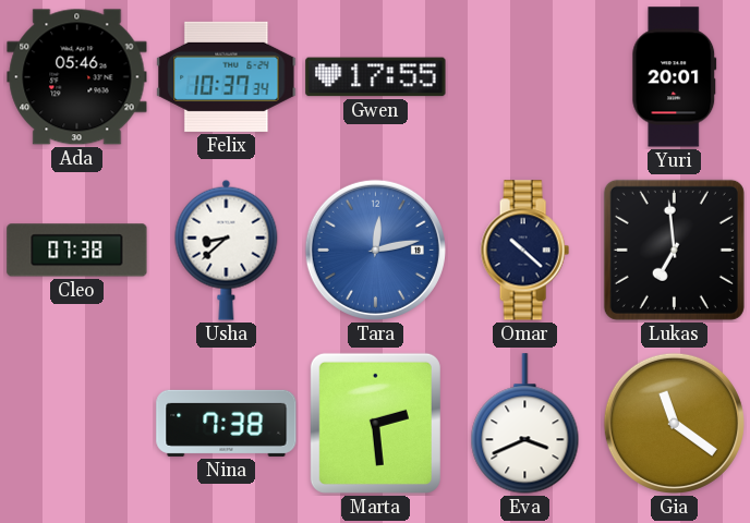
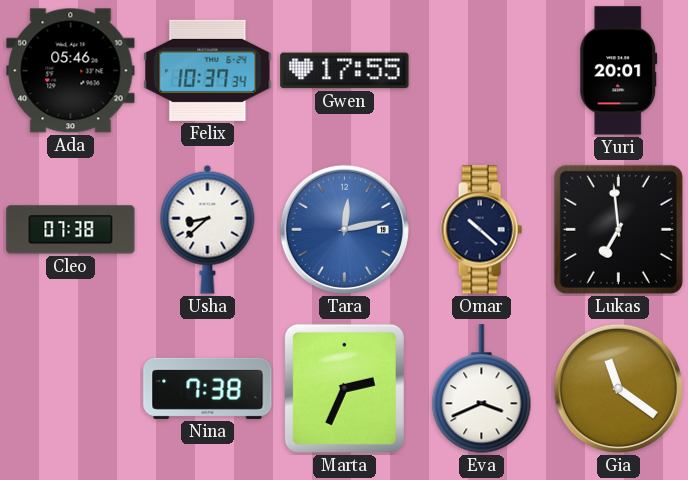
Marta: 2:29 -> 2:34
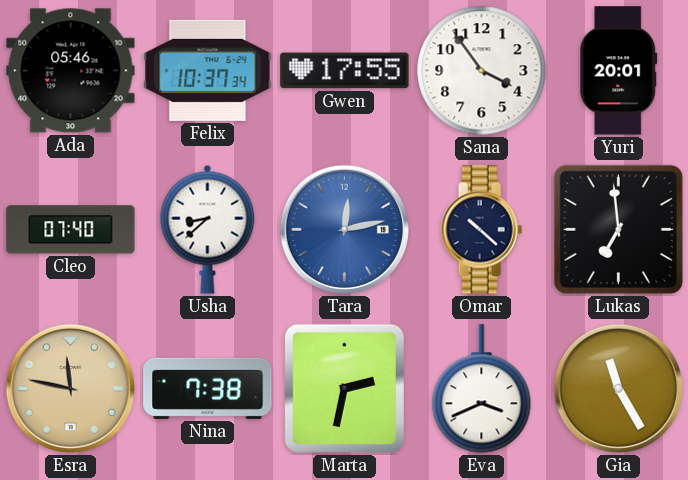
Sana: none -> 3:54
Cleo: 07:38 -> 07:40
Esra: none -> 11:47
Marta: 2:34 -> 2:32
Gia: 11:21 -> 11:25
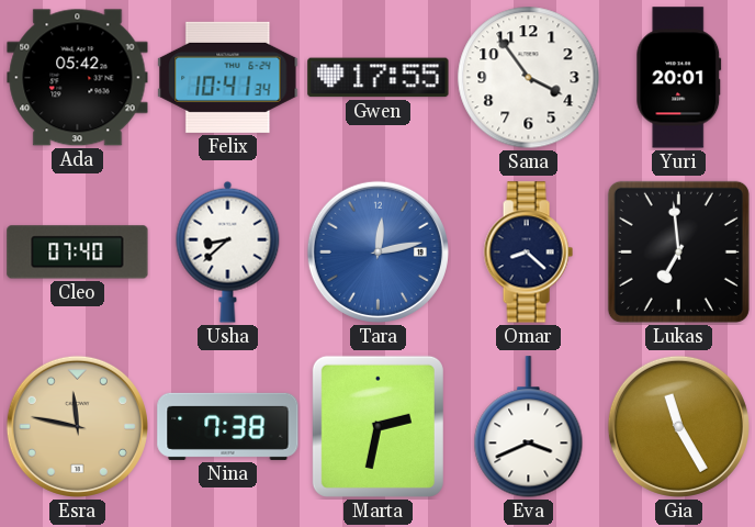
Ada: 05:46 -> 05:42
Felix: 10:37 -> 10:41
Omar: 10:22 -> 8:22
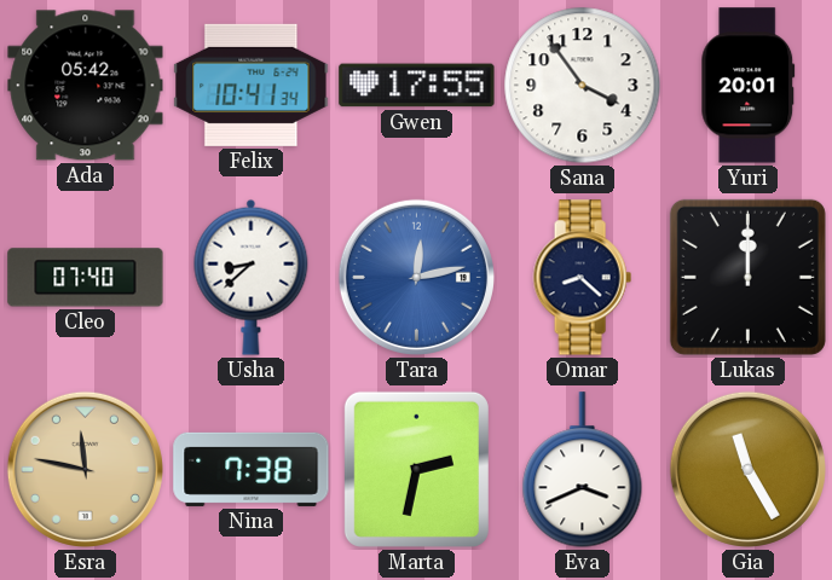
Lukas: 6:59 -> 12:00
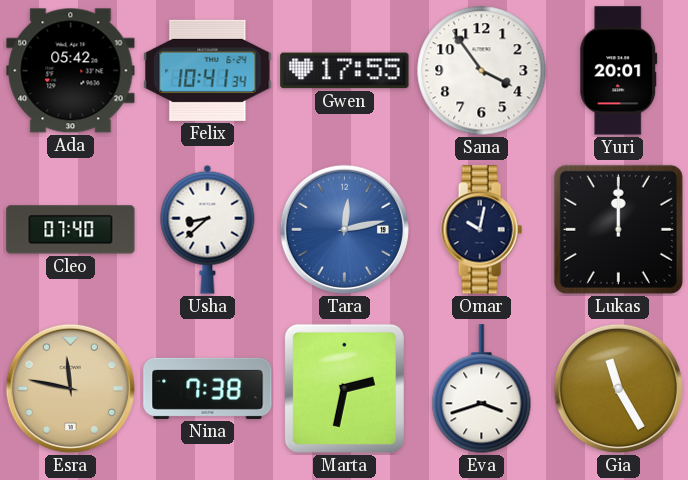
Omar: 8:22 -> 10:02
Eva: 3:41 -> 3:42
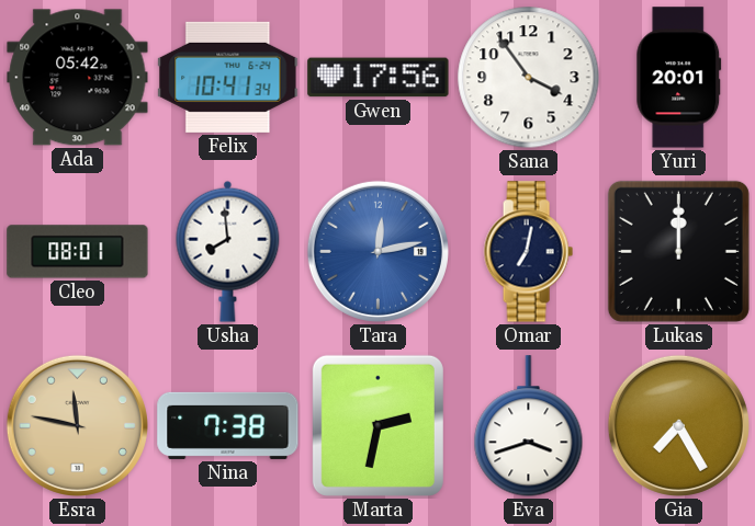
Gwen: 17:55 -> 17:56
Cleo: 07:40 -> 08:01
Usha: 8:38 -> 7:59
Omar: 10:02 -> 7:02
Gia: 11:25 -> 7:25
